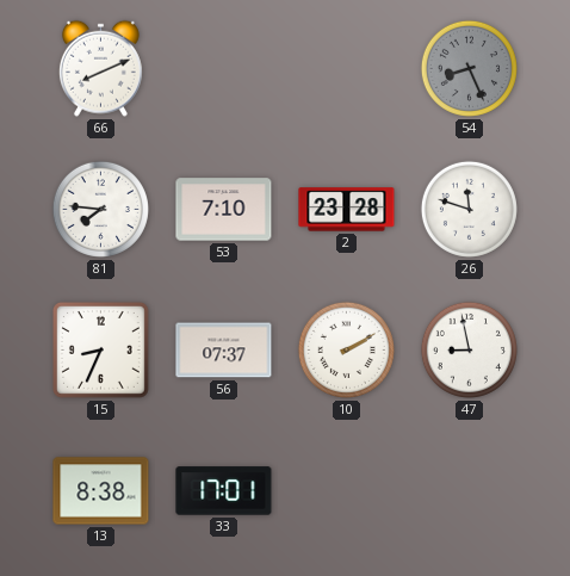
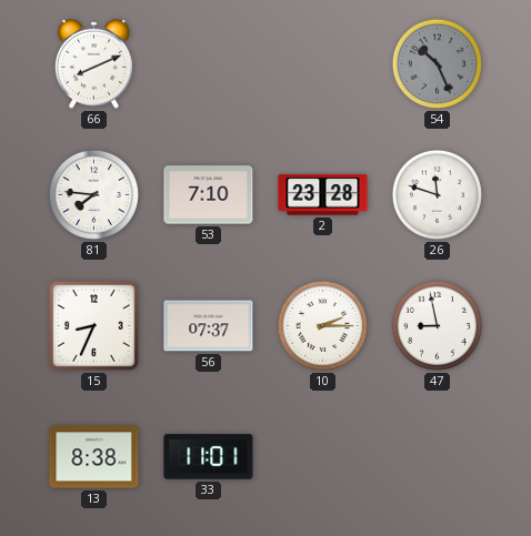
54: 8:26 -> 10:26
10: 2:10 -> 2:15
33: 17:01 -> 11:01
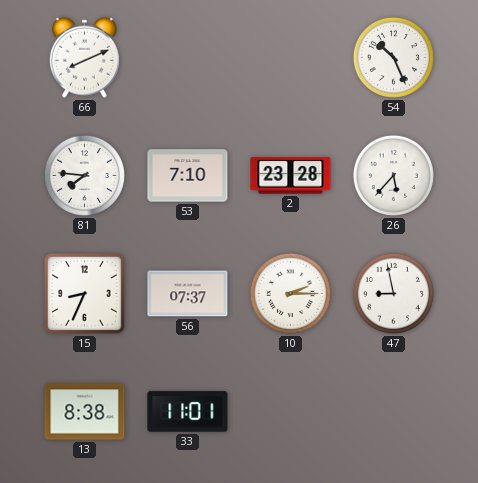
54 dial: grey -> white
26: 11:48 -> 5:37
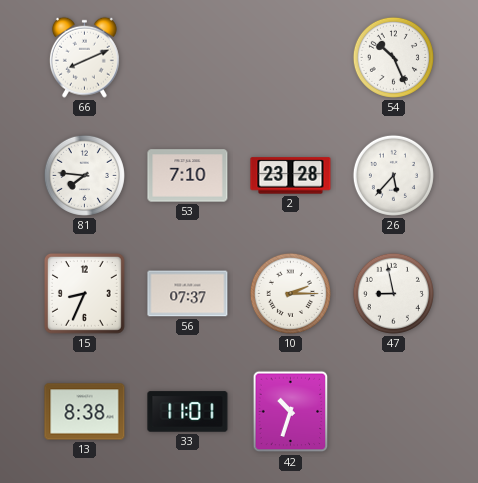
42: none -> 10:33
